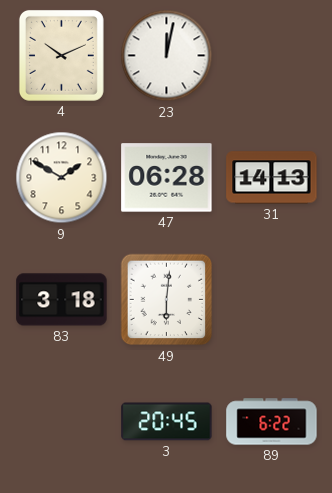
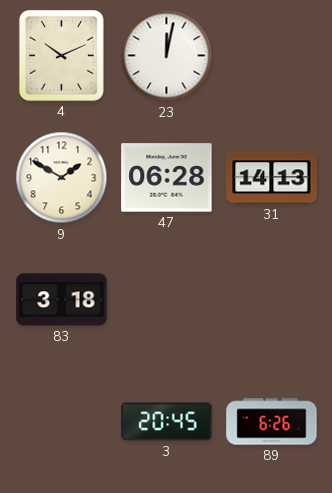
49: 6:01 -> none
89: 6:22 -> 6:26
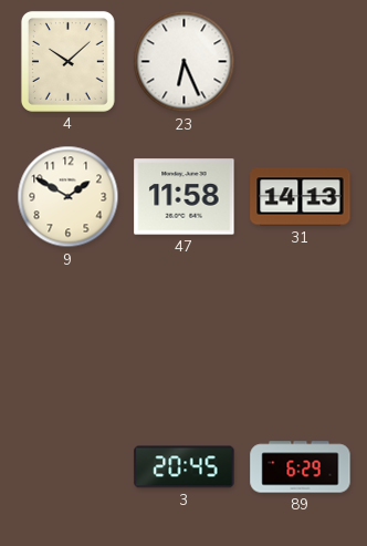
4: 10:11 -> 10:08
23: 12:02 -> 6:26
47: 06:28 -> 11:58
83: 3:18 -> none
89: 6:26 -> 6:29
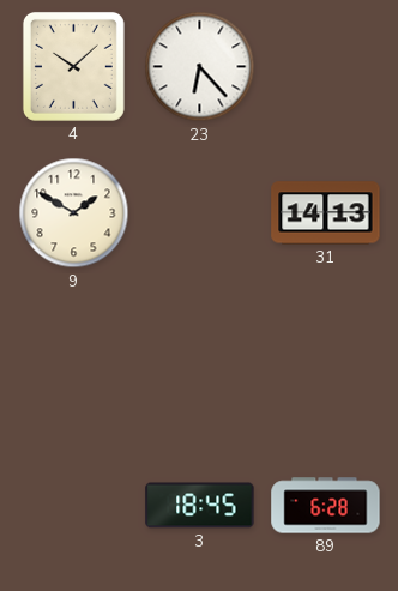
23: 6:26 -> 6:23
47: 11:58 -> none
3: 20:45 -> 18:45
89: 6:29 -> 6:28
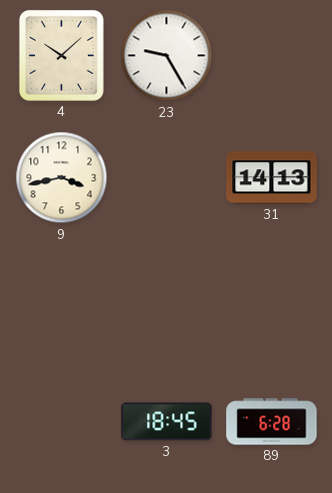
23: 6:23 -> 9:25
9: 1:50 -> 3:43
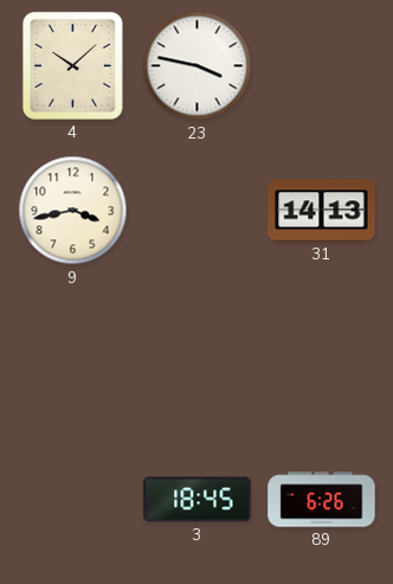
23: 9:25 -> 3:47
89: 6:28 -> 6:26
